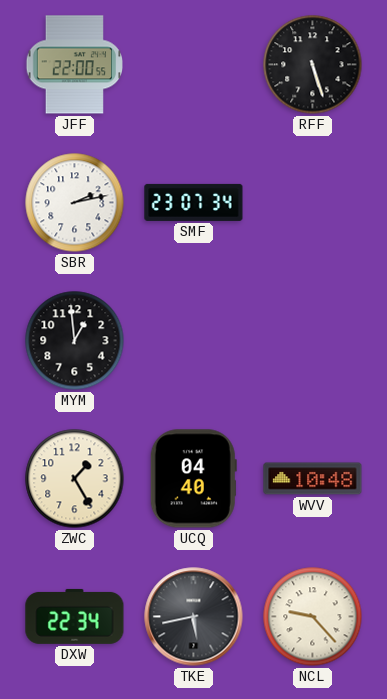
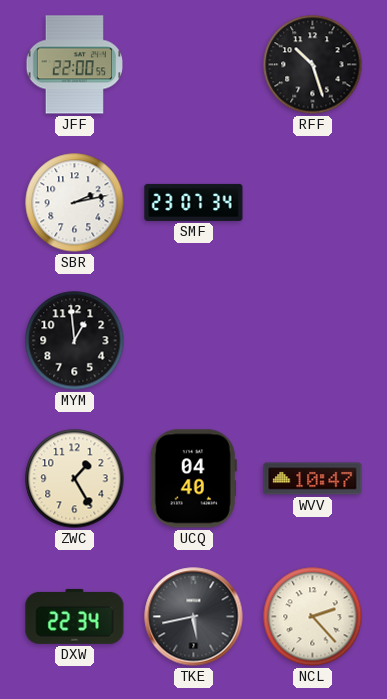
RFF: 5:27 -> 10:27
WVV: 10:48 -> 10:47
NCL: 9:23 -> 2:23
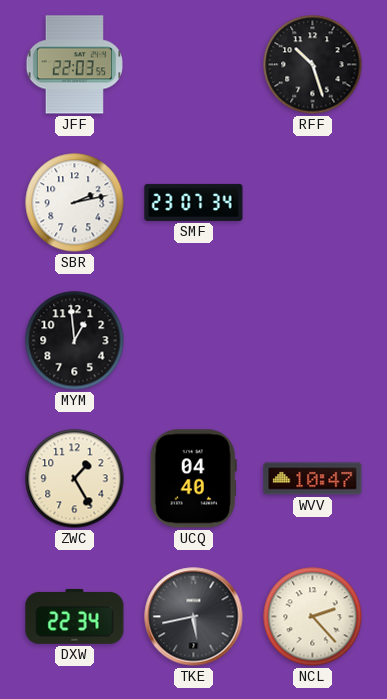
JFF: 22:00 -> 22:03
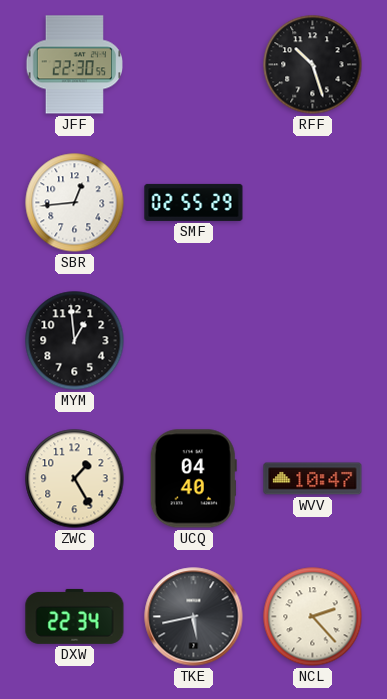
JFF: 22:03 -> 22:30
SBR: 2:13 -> 12:44
SMF: 23:07 -> 02:55
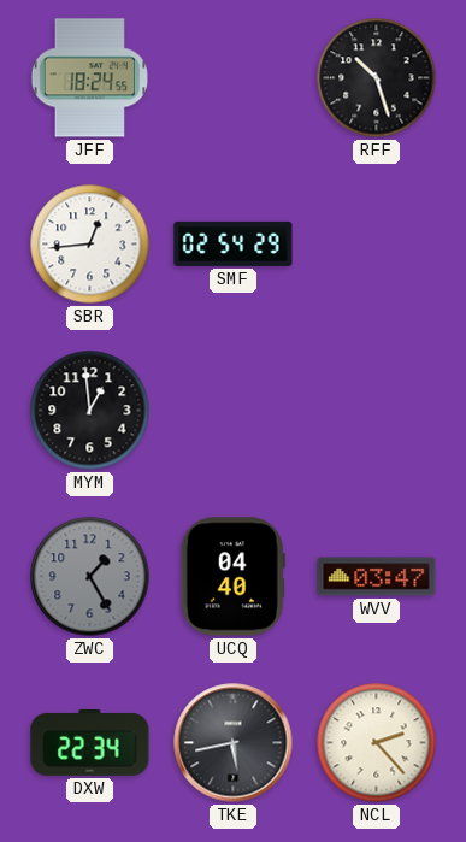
JFF: 22:30 -> 18:24
SMF: 02:55 -> 02:54
ZWC dial: cream -> grey
WVV: 10:47 -> 03:47
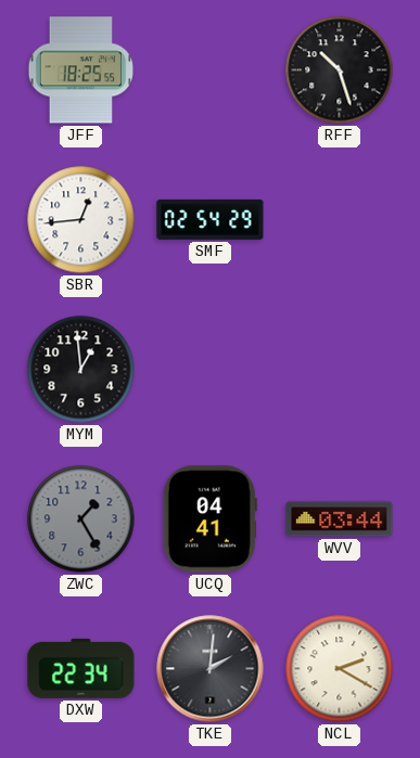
JFF: 18:24 -> 18:25
UCQ: 04:40 -> 04:41
WVV: 03:47 -> 03:44
TKE: 5:43 -> 2:01
NCL: 2:23 -> 2:20
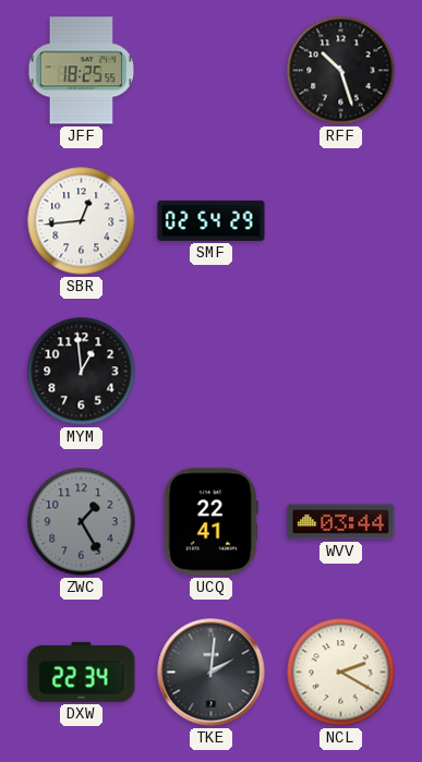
UCQ: 04:41 -> 22:41
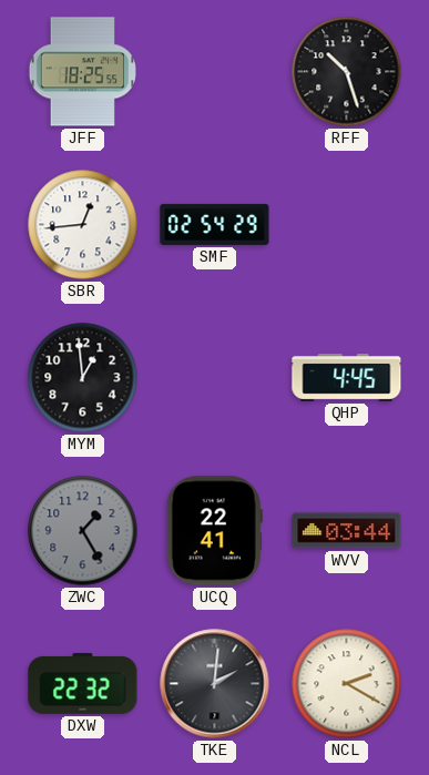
QHP: none -> 4:45
DXW: 22:34 -> 22:32
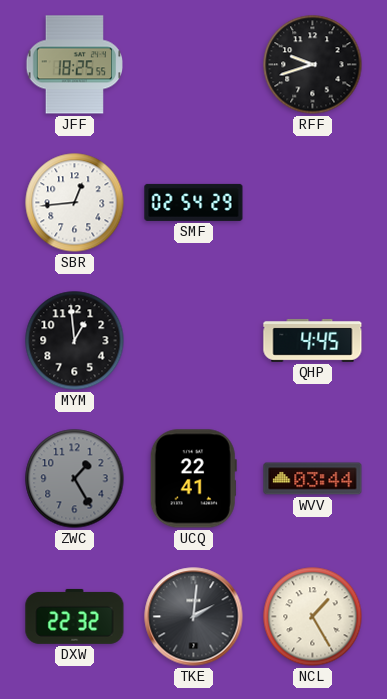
RFF: 10:27 -> 9:42
NCL: 2:20 -> 1:25
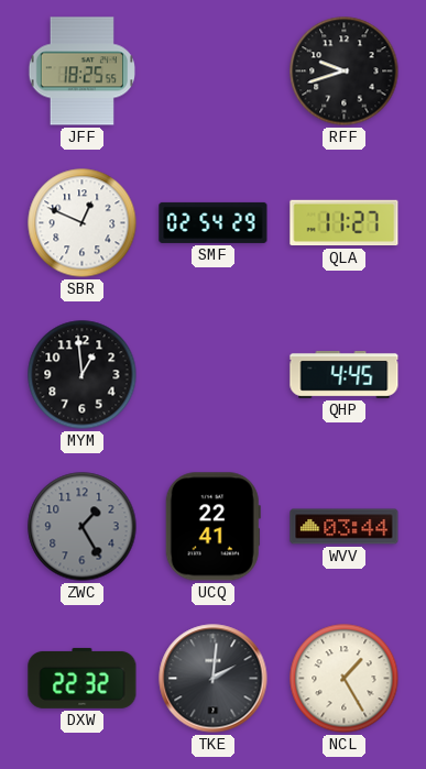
SBR: 12:44 -> 12:49
QLA: none -> 11:27
